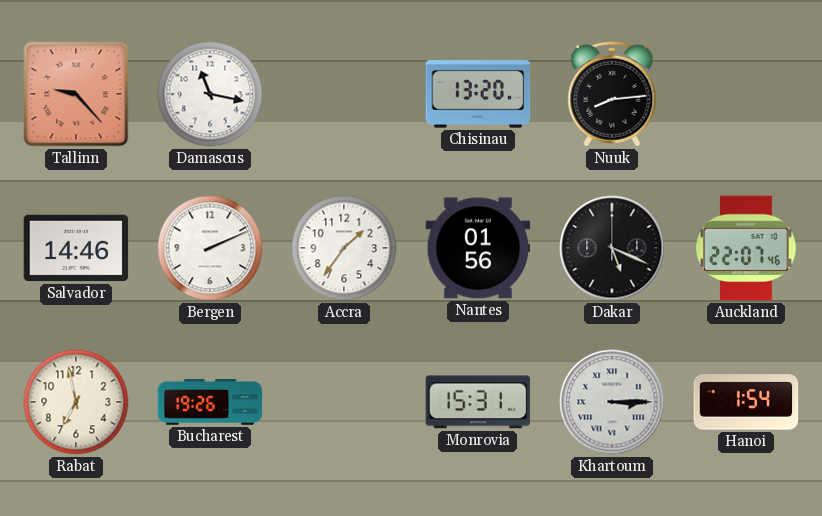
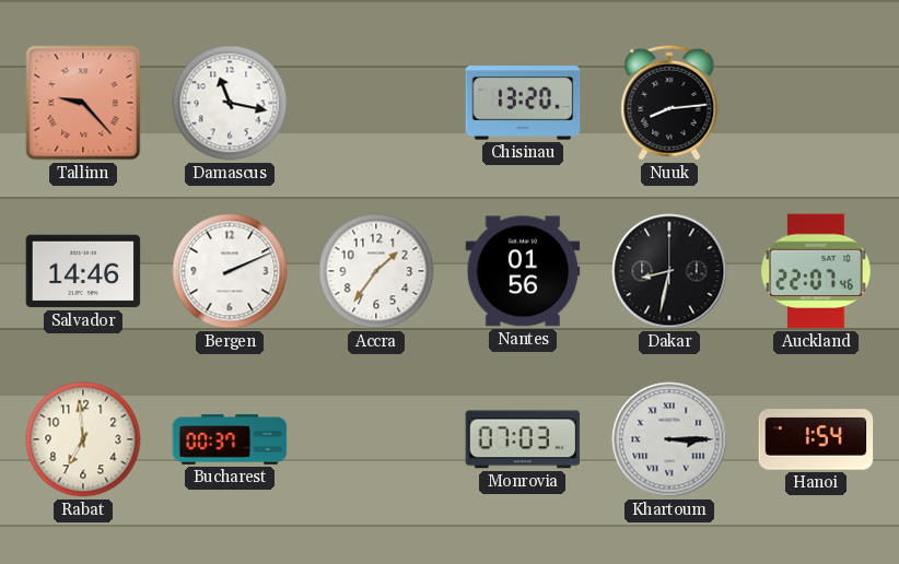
Dakar: 5:19 -> 8:32
Rabat: 6:58 -> 6:59
Bucharest: 19:26 -> 00:37
Monrovia: 15:31 -> 07:03
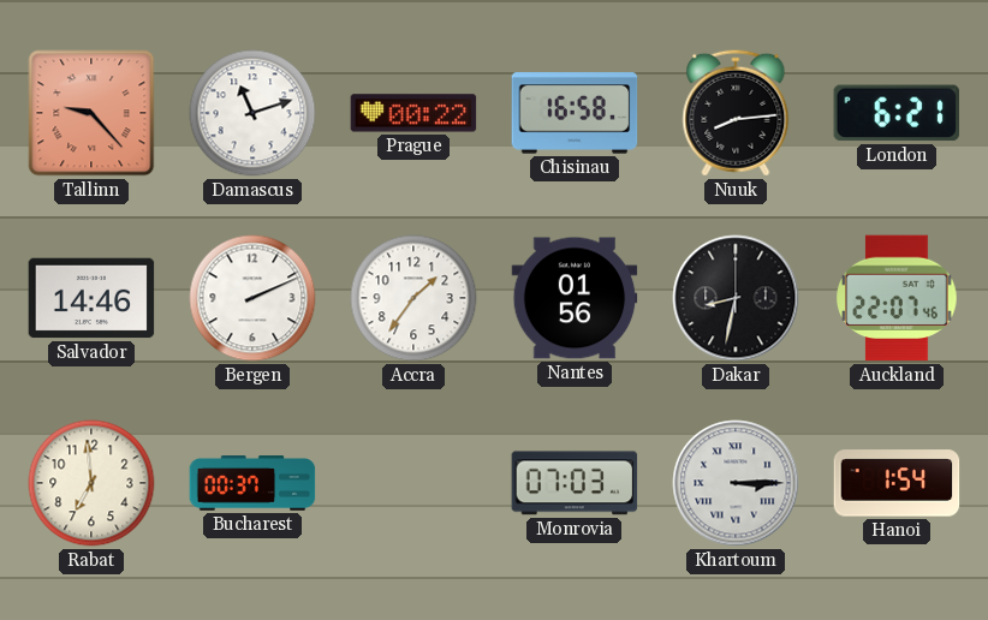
Damascus: 11:17 -> 11:12
Prague: none -> 00:22
Chisinau: 13:20 -> 16:58
London: none -> 6:21
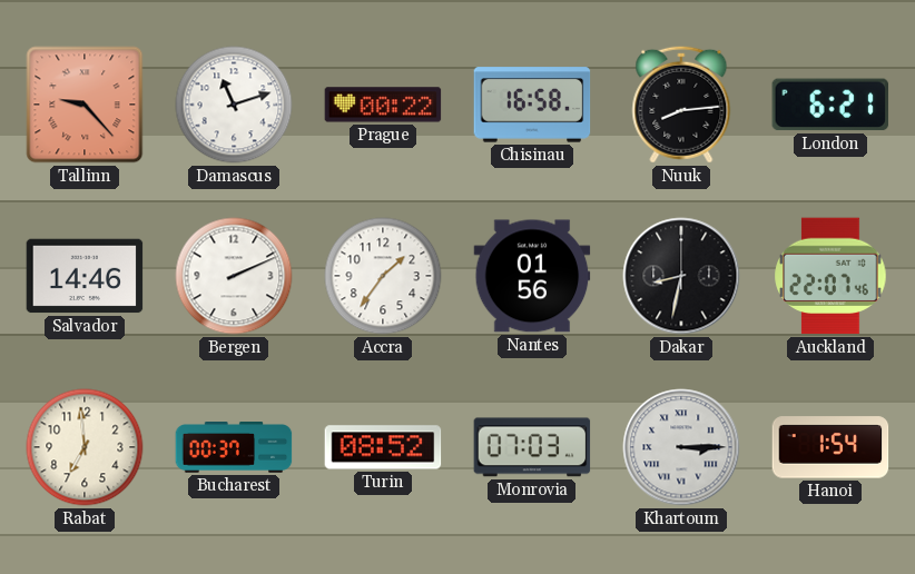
Turin: none -> 08:52
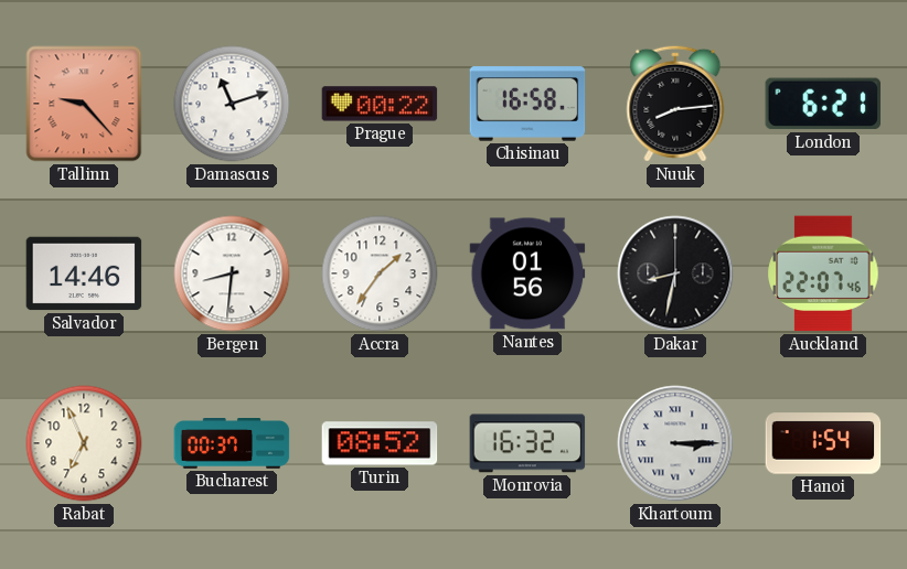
Bergen: 2:11 -> 8:31
Rabat: 6:59 -> 6:56
Monrovia: 07:03 -> 16:32
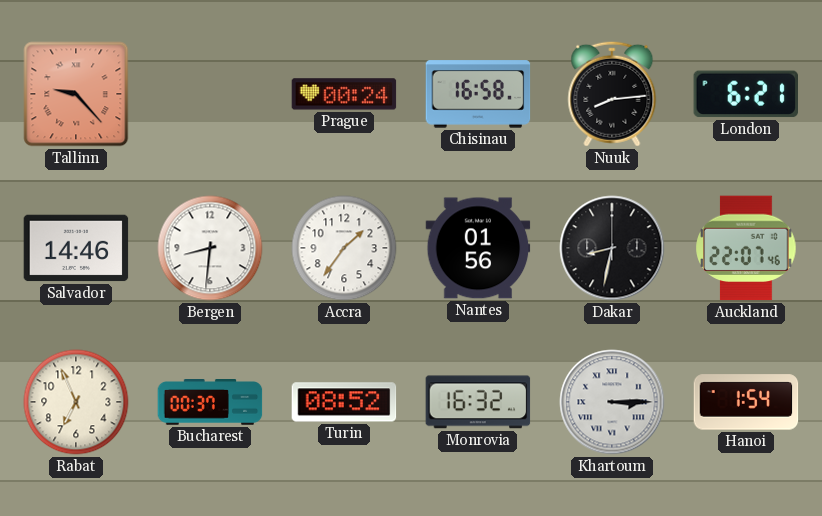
Damascus: 11:12 -> none
Prague: 00:22 -> 00:24
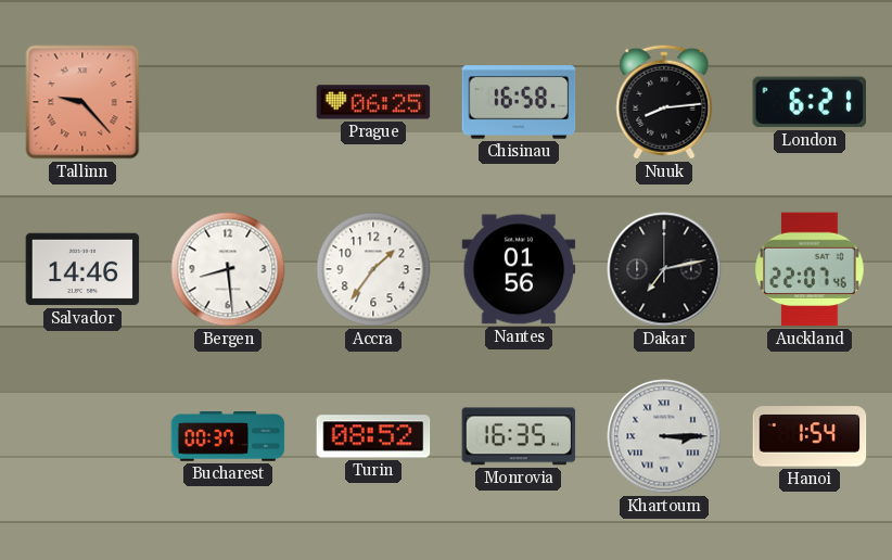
Prague: 00:24 -> 06:25
Bergen: 8:31 -> 8:29
Dakar: 8:32 -> 7:13
Rabat: 6:56 -> none
Monrovia: 16:32 -> 16:35
